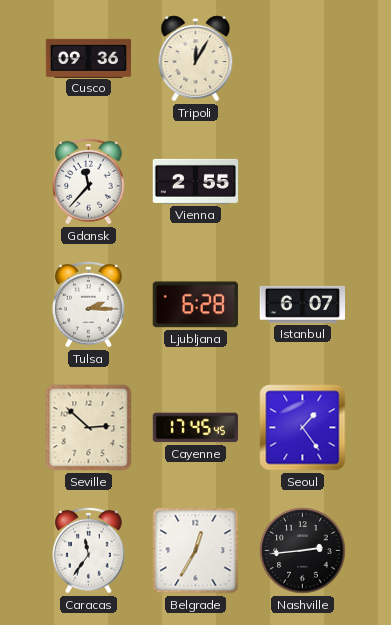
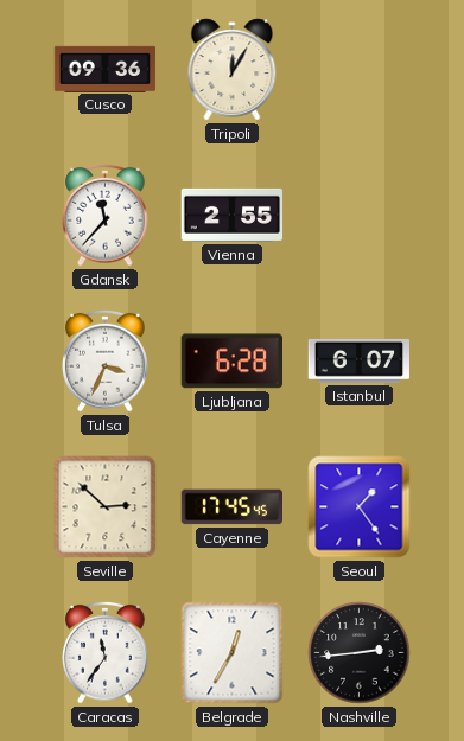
Tulsa: 2:15 -> 3:34
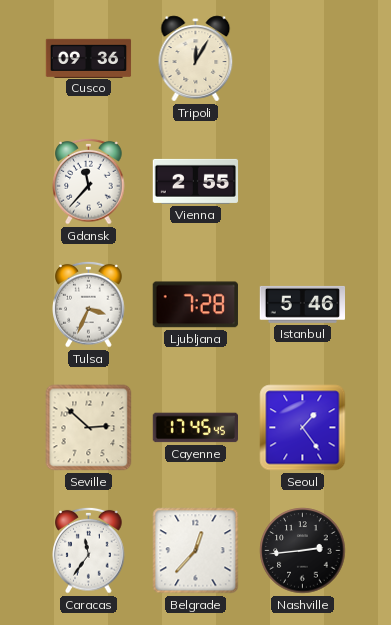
Ljubljana: 6:28 -> 7:28
Istanbul: 6:07 -> 5:46
Belgrade: 12:35 -> 12:37
